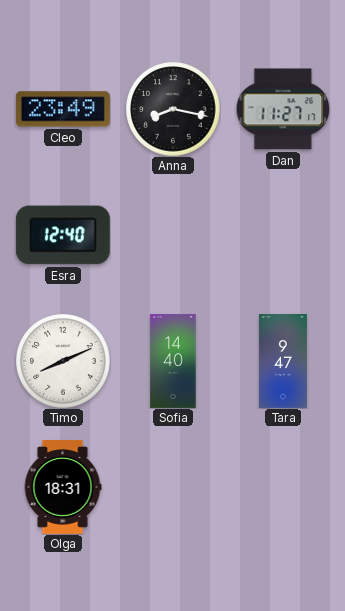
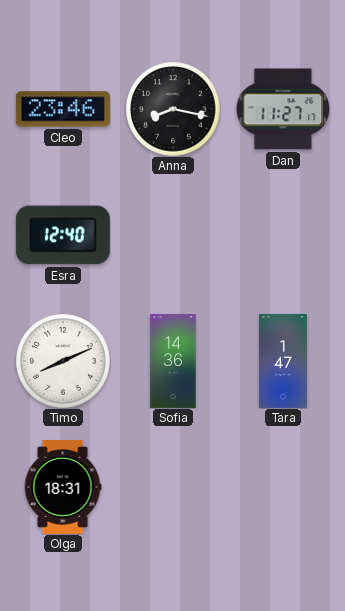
Cleo: 23:49 -> 23:46
Sofia: 14:40 -> 14:36
Tara: 9:47 -> 1:47
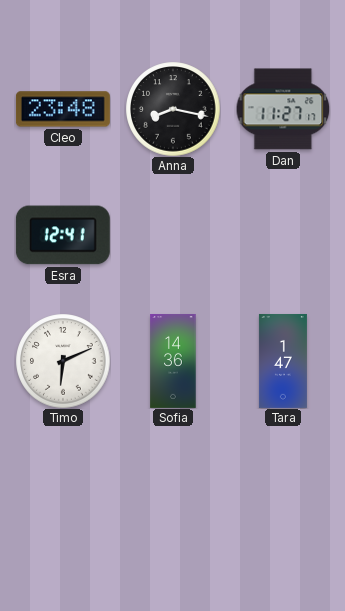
Cleo: 23:46 -> 23:48
Esra: 12:40 -> 12:41
Timo: 8:11 -> 6:11
Olga: 18:31 -> none
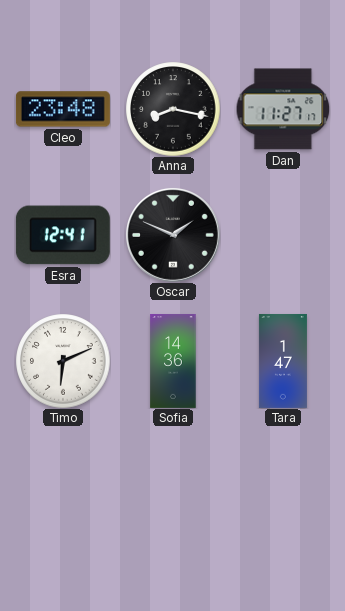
Oscar: none -> 1:49
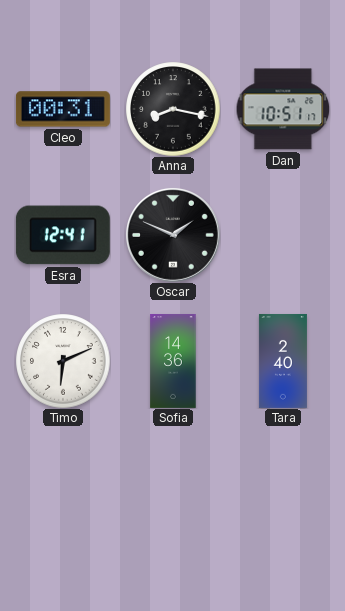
Cleo: 23:48 -> 00:31
Dan: 11:27 -> 10:51
Tara: 1:47 -> 2:40
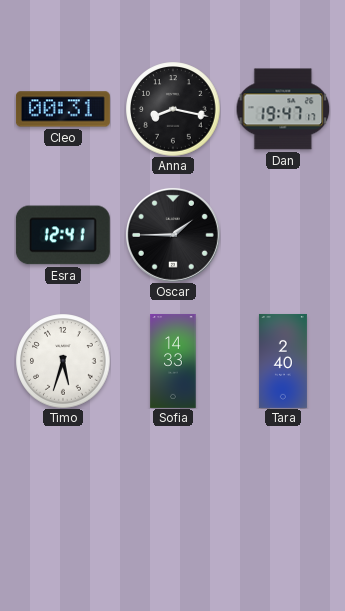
Dan: 10:51 -> 19:47
Oscar: 1:49 -> 1:45
Timo: 6:11 -> 5:33
Sofia: 14:36 -> 14:33
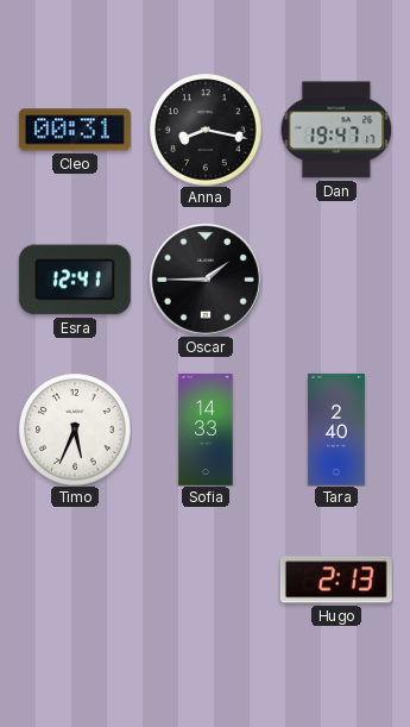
Timo: 5:33 -> 5:34
Hugo: none -> 2:13
